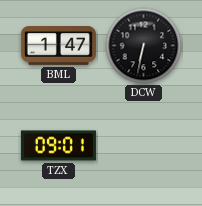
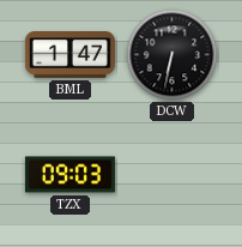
TZX: 09:01 -> 09:03
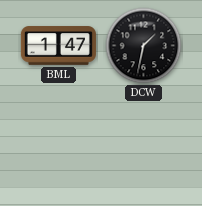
DCW: 6:32 -> 1:32
TZX: 09:03 -> none
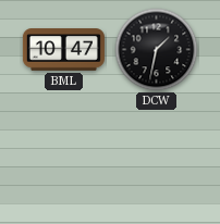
BML: 1:47 -> 10:47
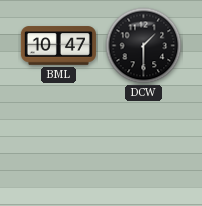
DCW: 1:32 -> 1:30
